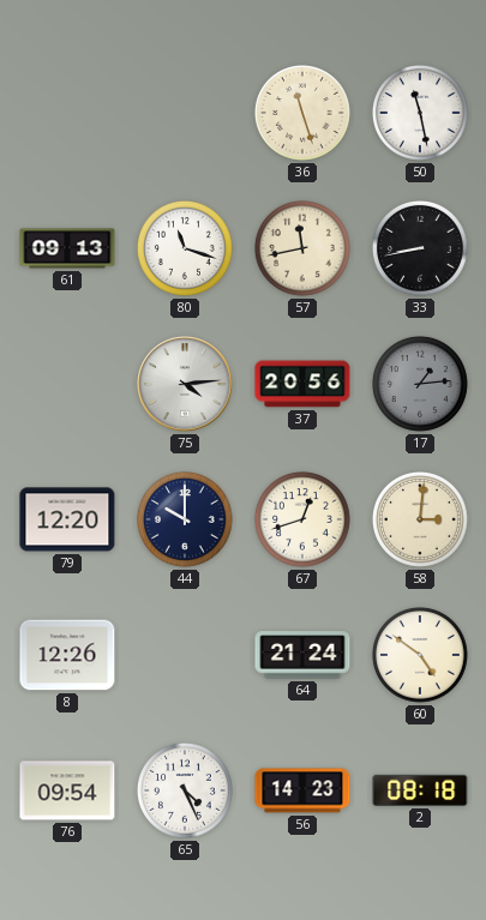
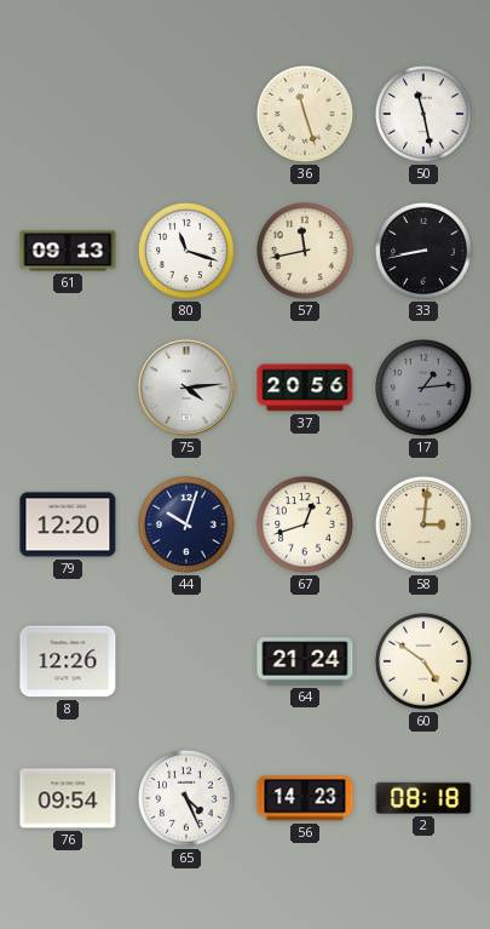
44: 10:00 -> 10:03
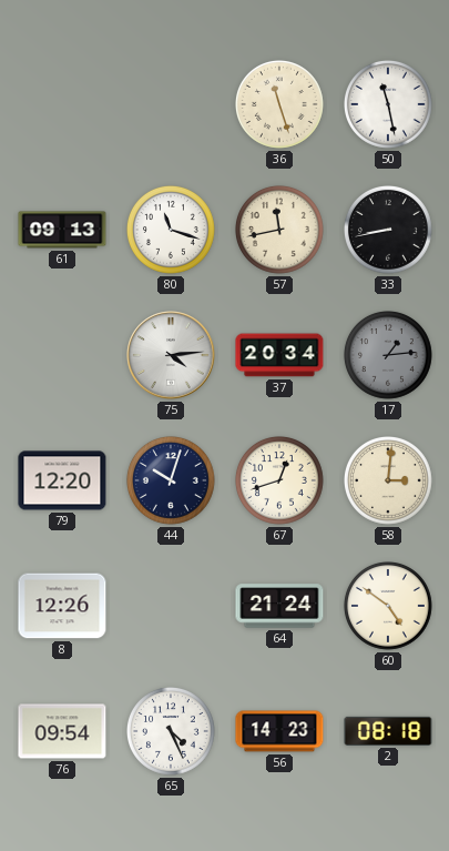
37: 20:56 -> 20:34
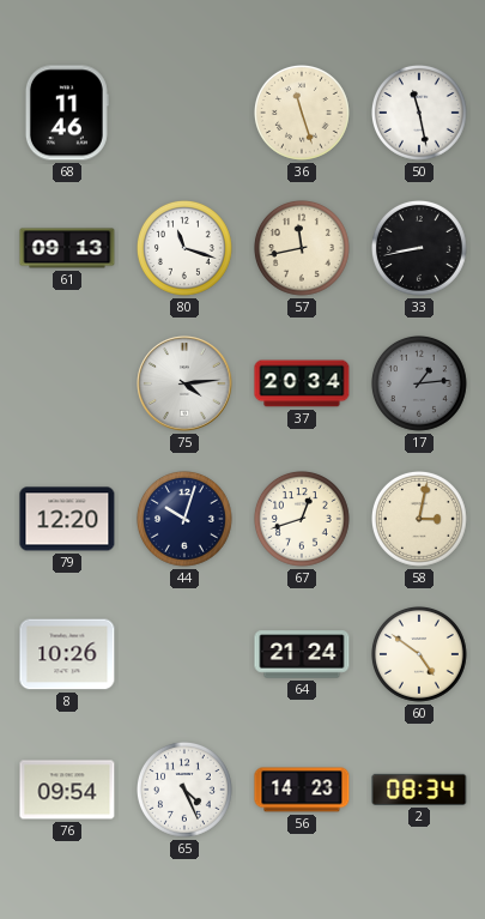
68: none -> 11:46
58: 3:01 -> 3:02
8: 12:26 -> 10:26
2: 08:18 -> 08:34
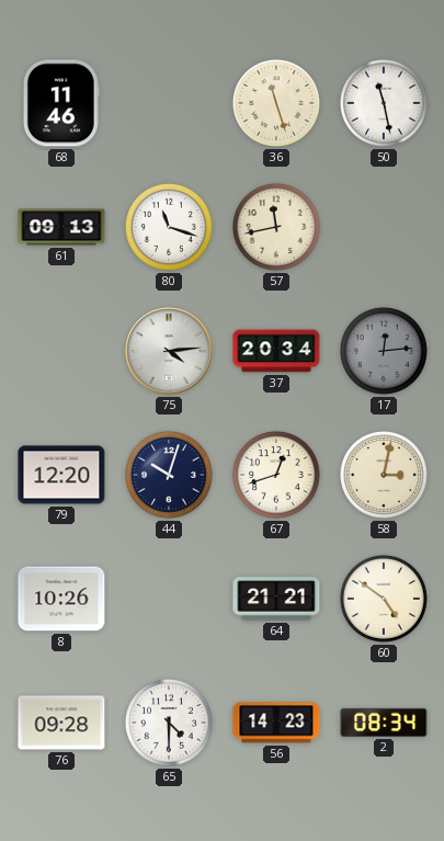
33: 8:43 -> none
17: 1:14 -> 12:14
64: 21:24 -> 21:21
76: 09:54 -> 09:28
65: 4:26 -> 4:30
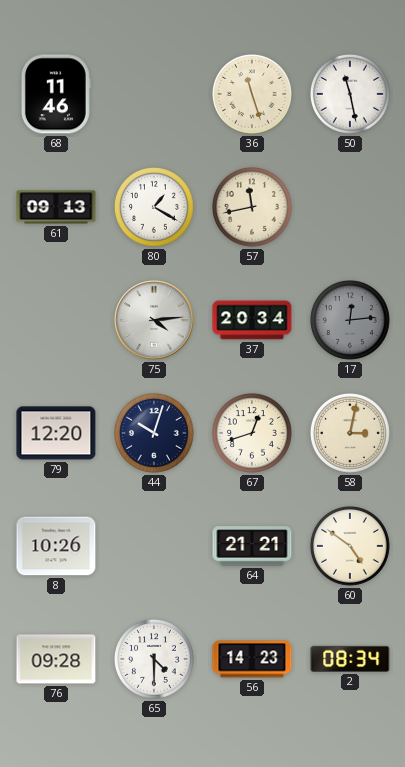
80: 11:18 -> 1:20
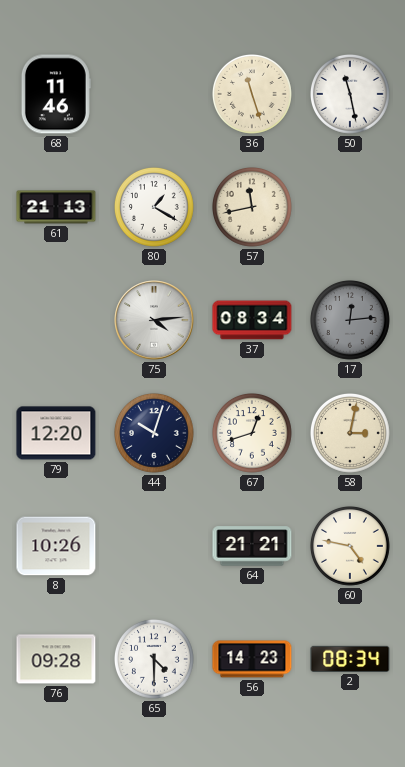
61: 09:13 -> 21:13
37: 20:34 -> 08:34
60: 4:51 -> 4:47
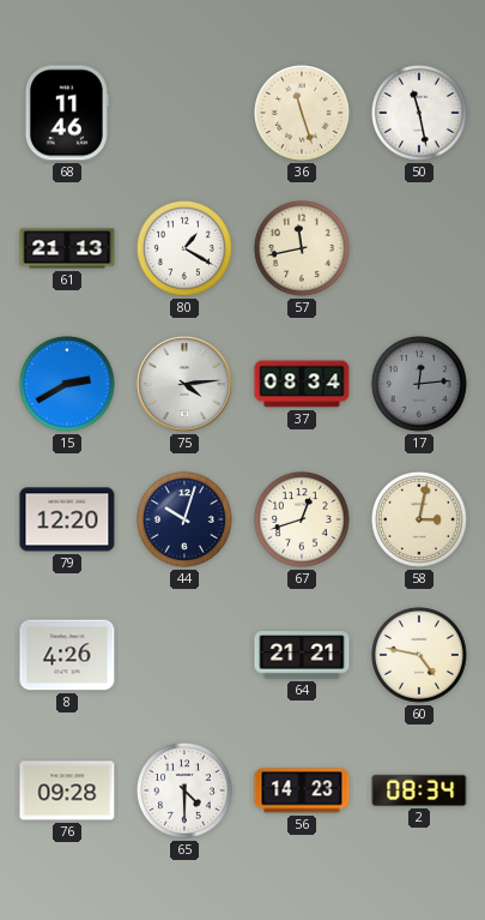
15: none -> 2:40
8: 10:26 -> 4:26
